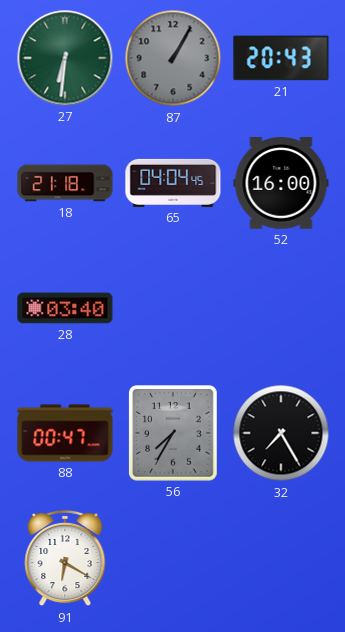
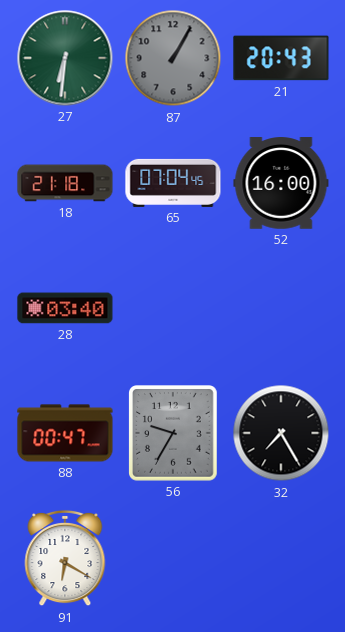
65: 04:04 -> 07:04
56: 7:35 -> 9:35
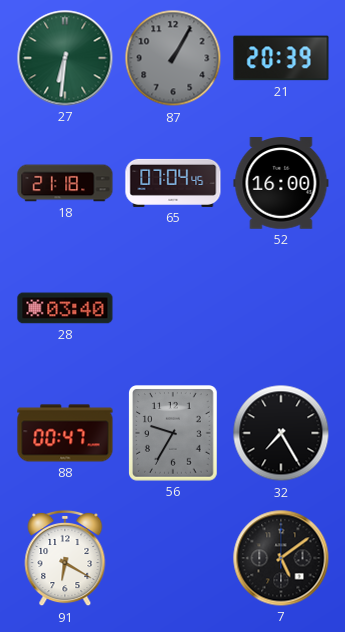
21: 20:43 -> 20:39
7: none -> 5:09
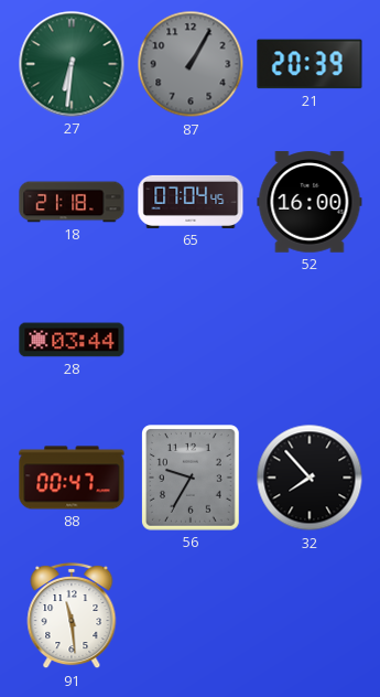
28: 03:40 -> 03:44
32: 7:25 -> 7:53
91: 6:20 -> 11:29
7: 5:09 -> none
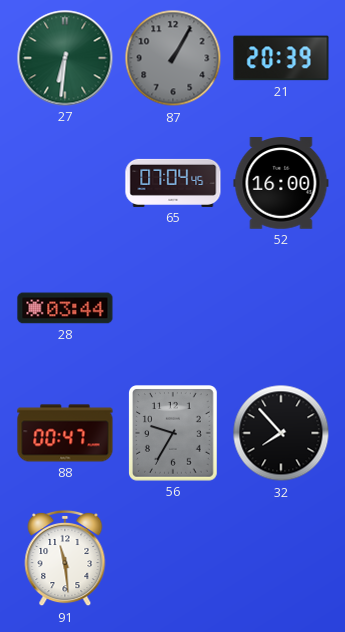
18: 21:18 -> none
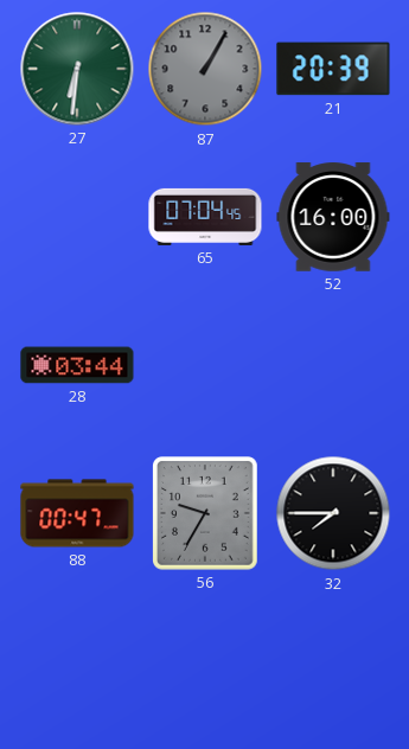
32: 7:53 -> 7:45
91: 11:29 -> none
